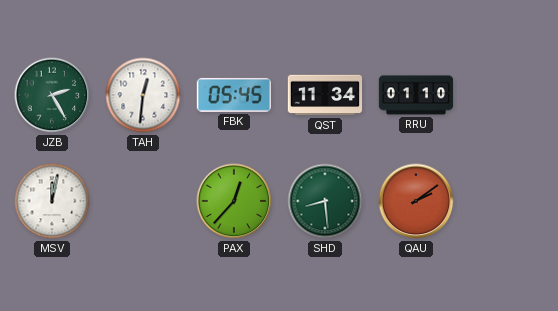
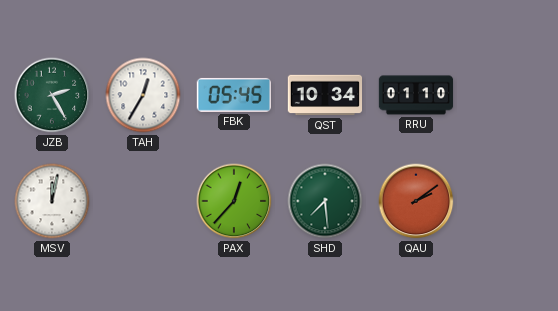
TAH: 12:31 -> 12:35
QST: 11:34 -> 10:34
SHD: 8:29 -> 7:29
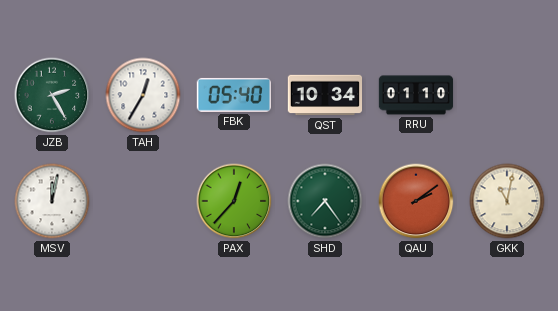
FBK: 05:45 -> 05:40
SHD: 7:29 -> 7:24
GKK: none -> 11:02
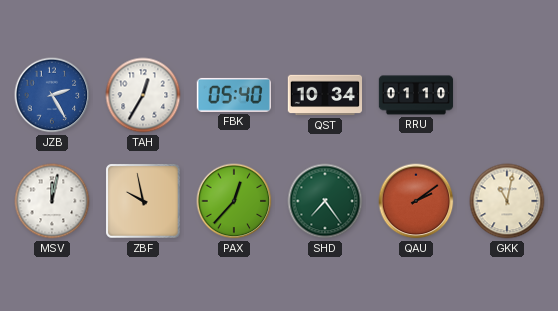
JZB dial: green -> blue
ZBF: none -> 9:58
